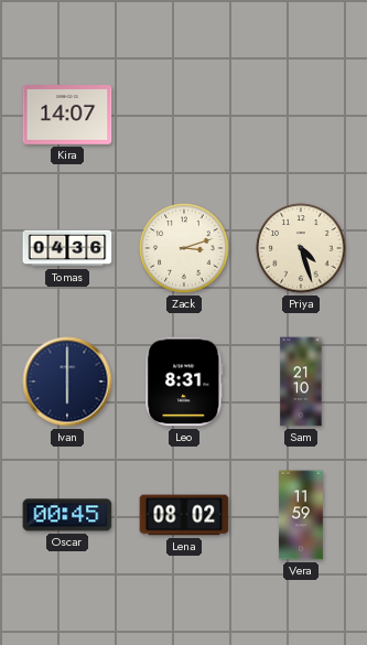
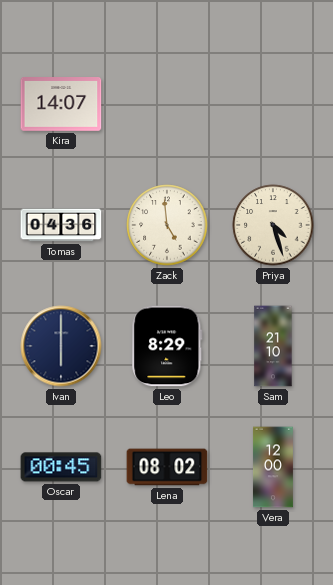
Zack: 3:12 -> 4:59
Leo: 8:31 -> 8:29
Vera: 11:59 -> 12:00
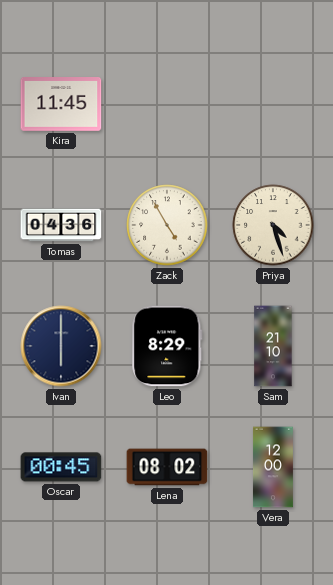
Kira: 14:07 -> 11:45
Zack: 4:59 -> 4:55
